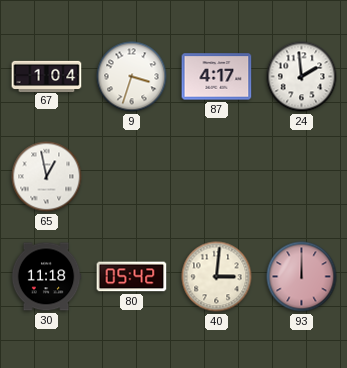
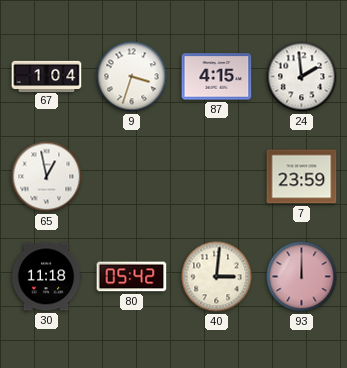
87: 4:17 -> 4:15
7: none -> 23:59
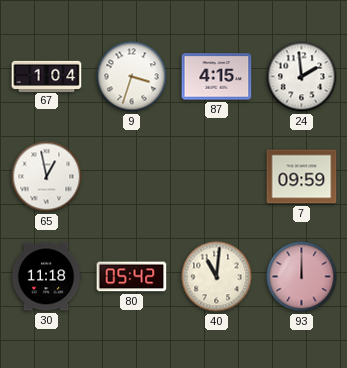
7: 23:59 -> 09:59
40: 3:01 -> 11:01
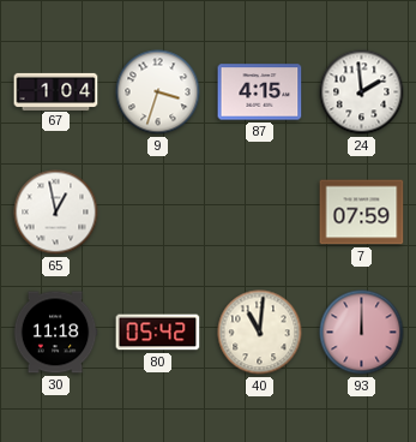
7: 09:59 -> 07:59
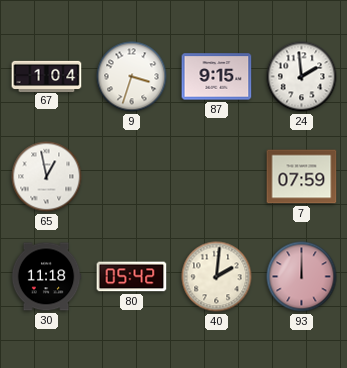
87: 4:15 -> 9:15
40: 11:01 -> 2:01
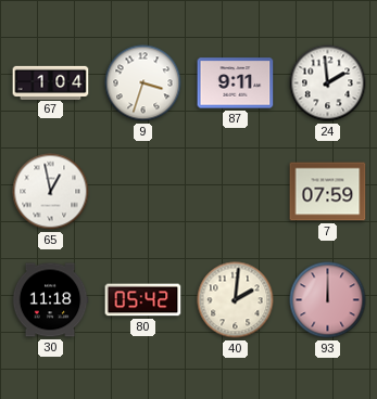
87: 9:15 -> 9:11
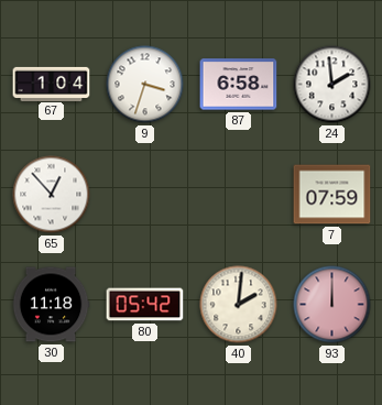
87: 9:11 -> 6:58
65: 12:58 -> 12:53
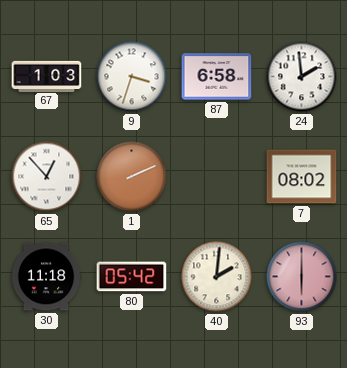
67: 1:04 -> 1:03
1: none -> 2:11
7: 07:59 -> 08:02
93: 12:00 -> 6:00
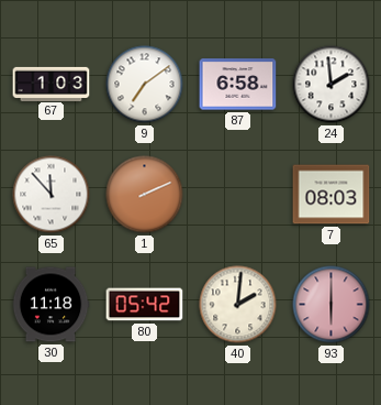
9: 3:33 -> 7:09
65: 12:53 -> 11:53
7: 08:02 -> 08:03
